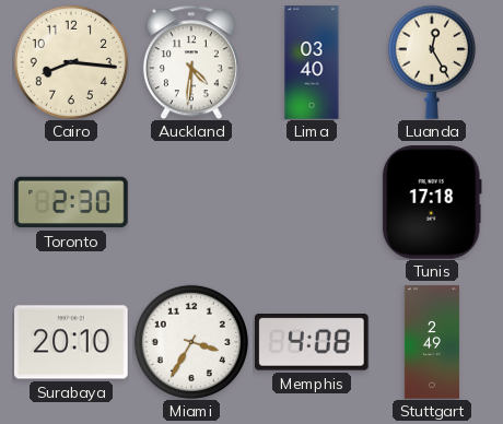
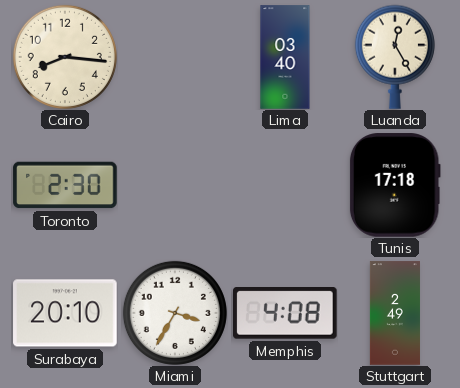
Auckland: 4:31 -> none
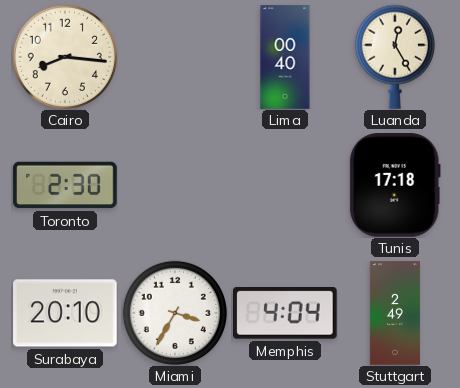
Lima: 03:40 -> 00:40
Memphis: 4:08 -> 4:04
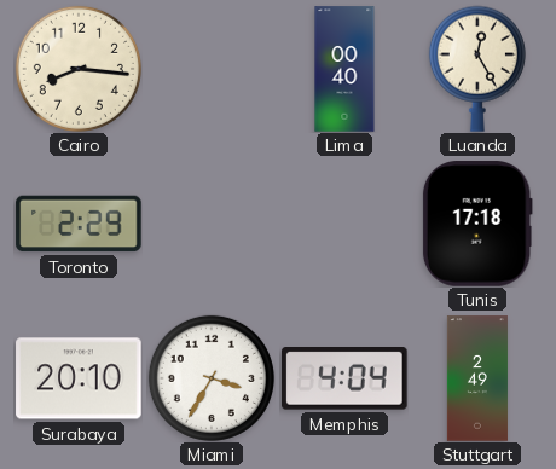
Toronto: 2:30 -> 2:29
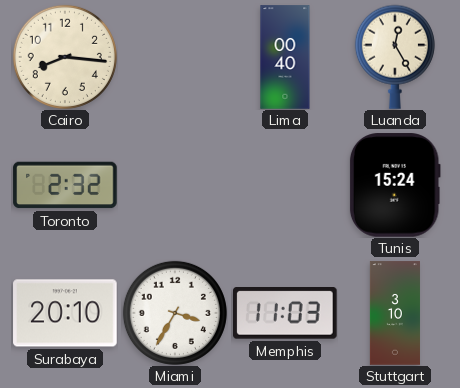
Toronto: 2:29 -> 2:32
Tunis: 17:18 -> 15:24
Memphis: 4:04 -> 11:03
Stuttgart: 2:49 -> 3:10
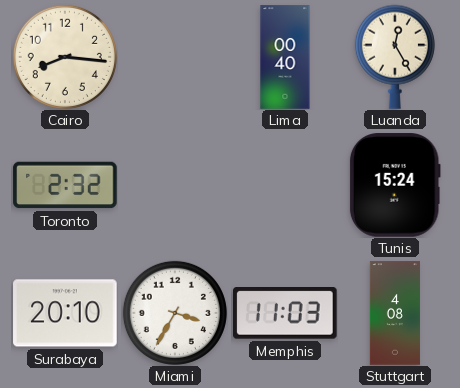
Stuttgart: 3:10 -> 4:08
